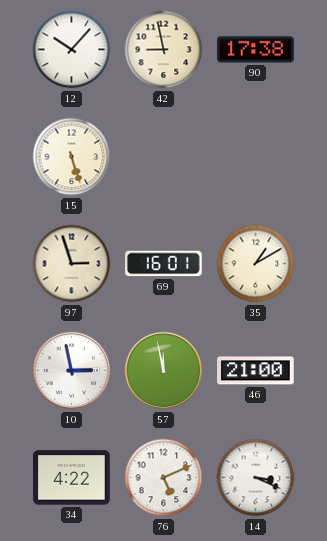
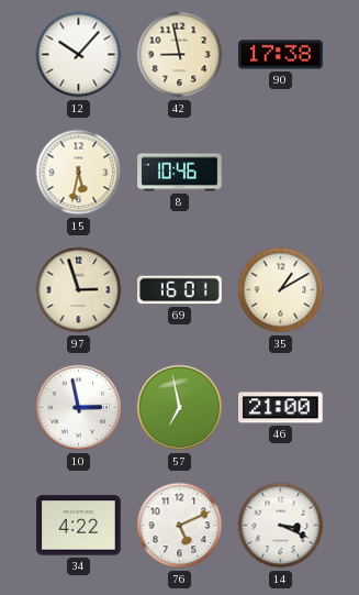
15: 5:27 -> 5:32
8: none -> 10:46
57: 11:58 -> 6:58
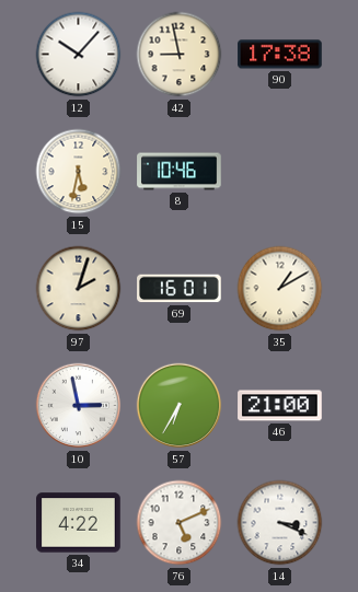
97: 2:57 -> 2:03
57: 6:58 -> 6:35
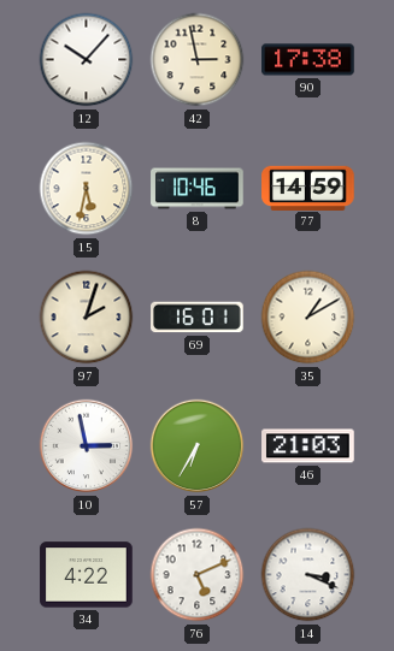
42: 8:58 -> 2:58
77: none -> 14:59
46: 21:00 -> 21:03
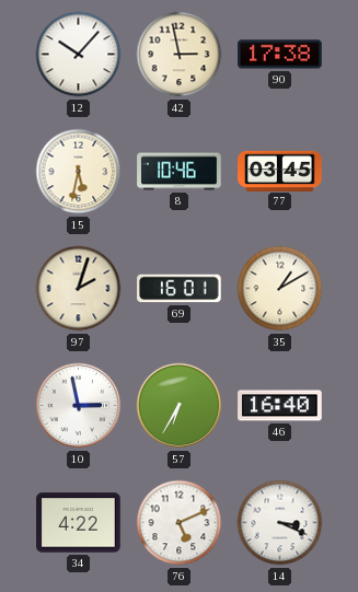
77: 14:59 -> 03:45
46: 21:03 -> 16:40
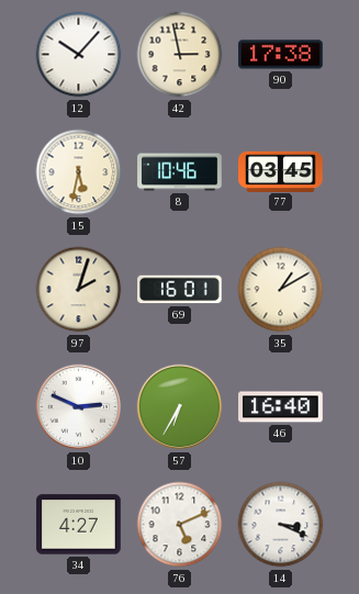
10: 2:58 -> 2:49
34: 4:22 -> 4:27
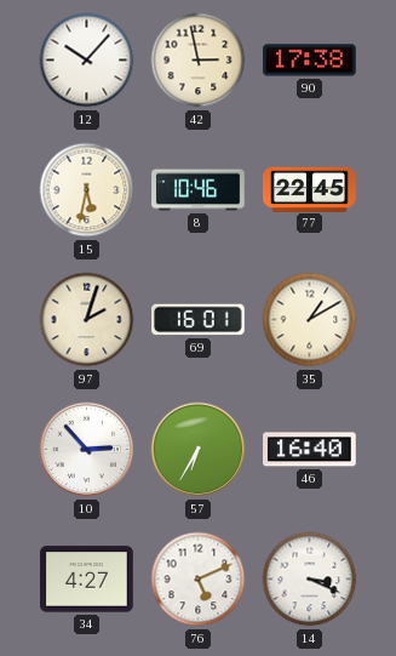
77: 03:45 -> 22:45
10: 2:49 -> 2:53
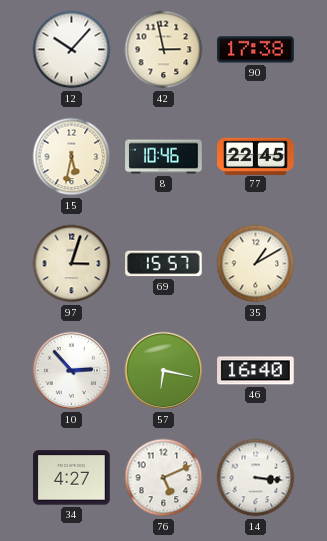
97: 2:03 -> 3:03
69: 16:01 -> 15:57
57: 6:35 -> 6:17
14: 3:19 -> 3:16
